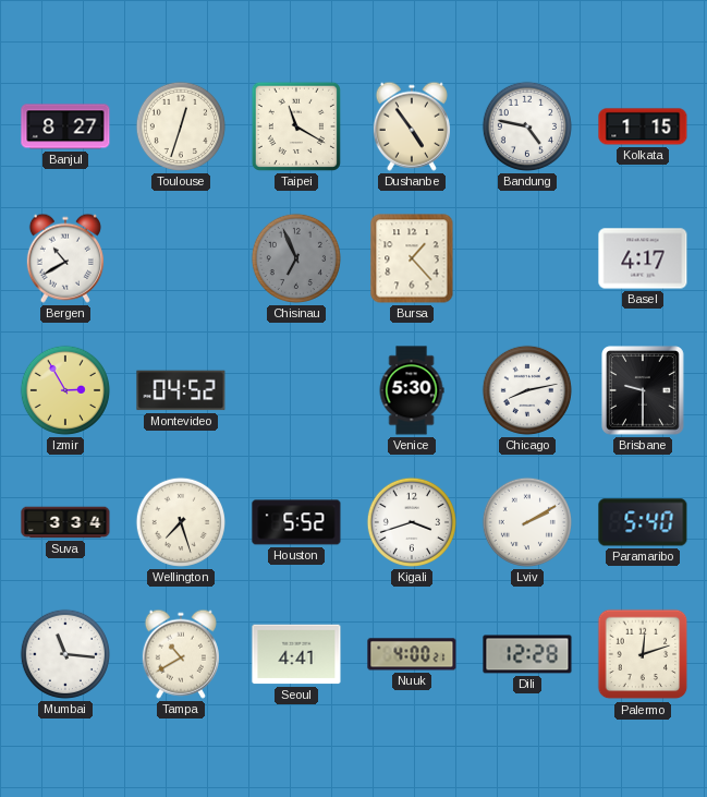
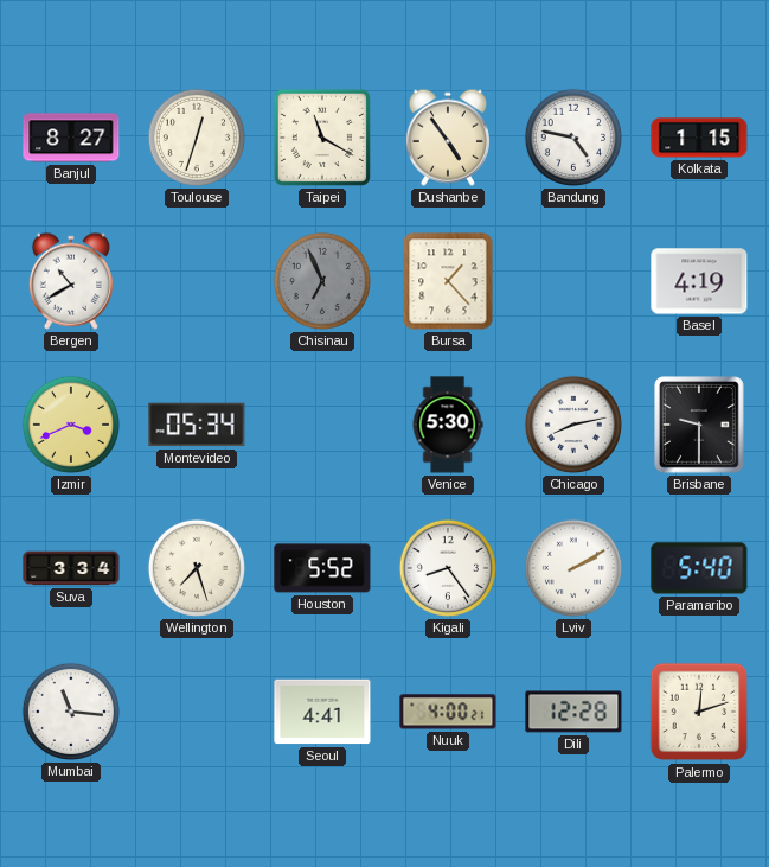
Basel: 4:17 -> 4:19
Izmir: 2:55 -> 3:41
Montevideo: 04:52 -> 05:34
Kigali: 3:42 -> 8:24
Tampa: 10:40 -> none
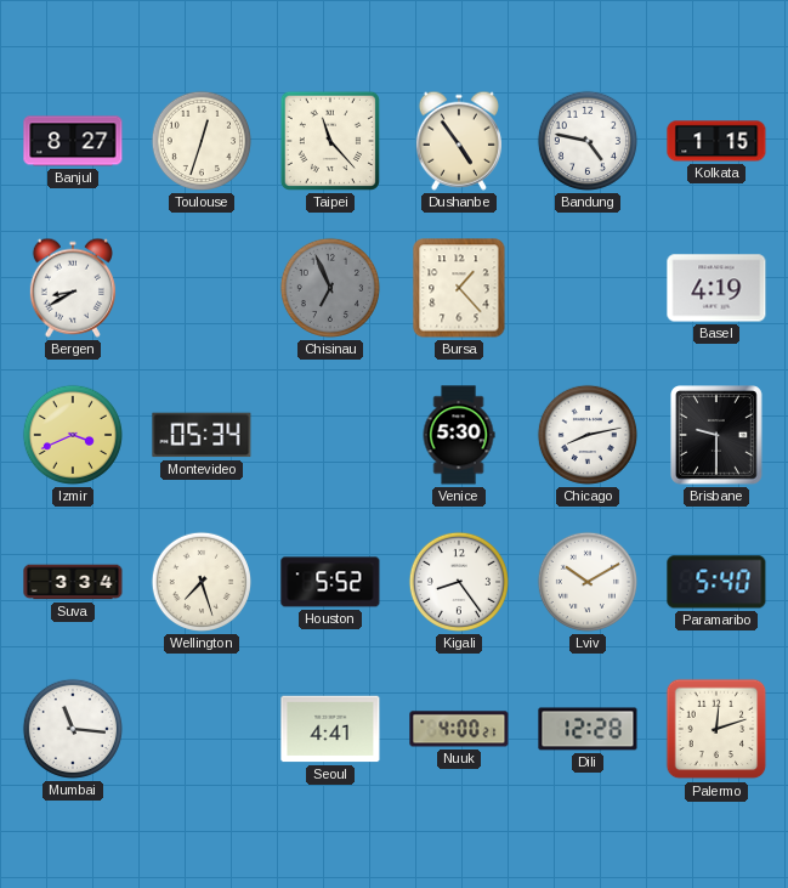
Taipei: 11:20 -> 11:23
Bergen: 10:40 -> 8:40
Lviv: 2:10 -> 10:10
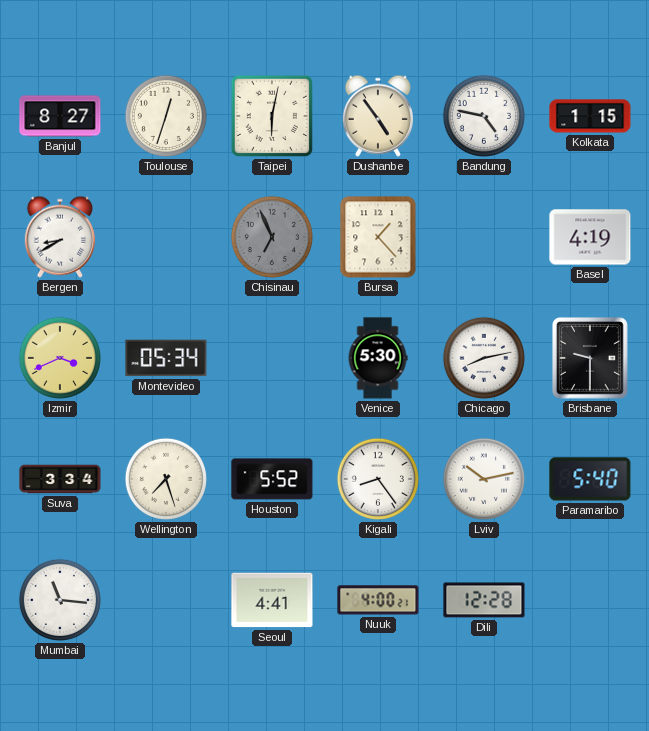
Taipei: 11:23 -> 6:02
Lviv: 10:10 -> 10:13
Palermo: 12:12 -> none
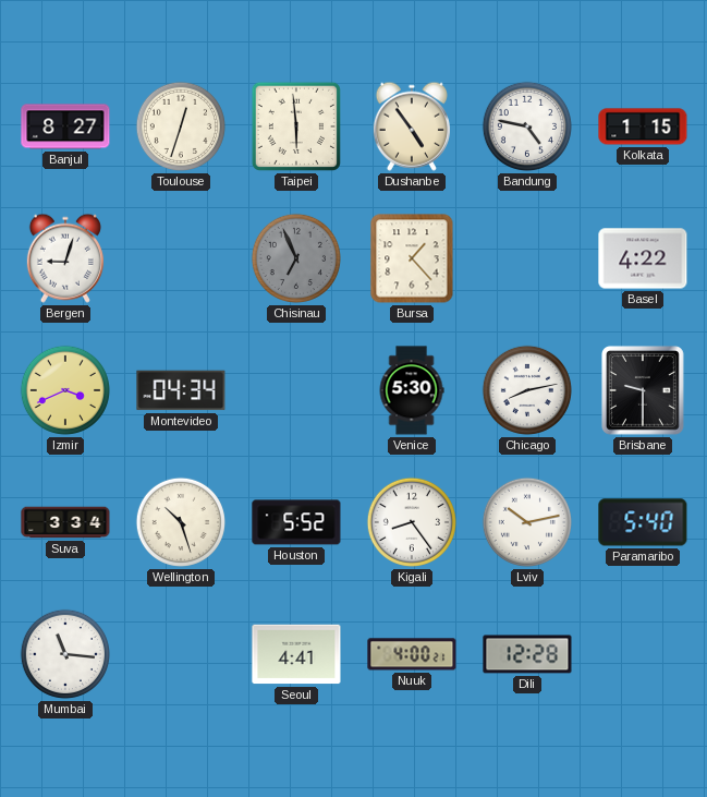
Taipei: 6:02 -> 5:59
Bergen: 8:40 -> 9:03
Basel: 4:19 -> 4:22
Montevideo: 05:34 -> 04:34
Wellington: 7:27 -> 10:27
